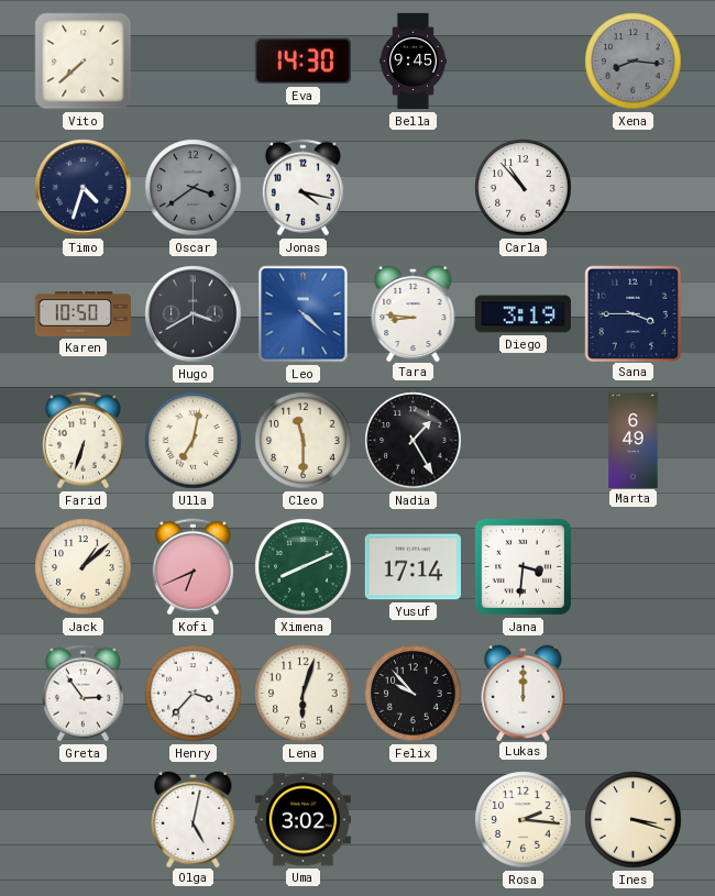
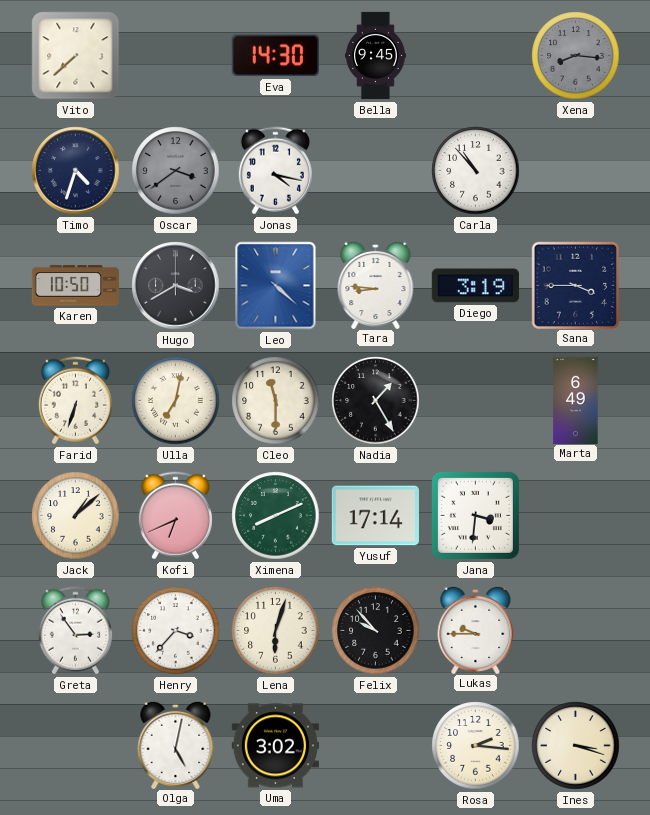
Lukas: 12:00 -> 9:45
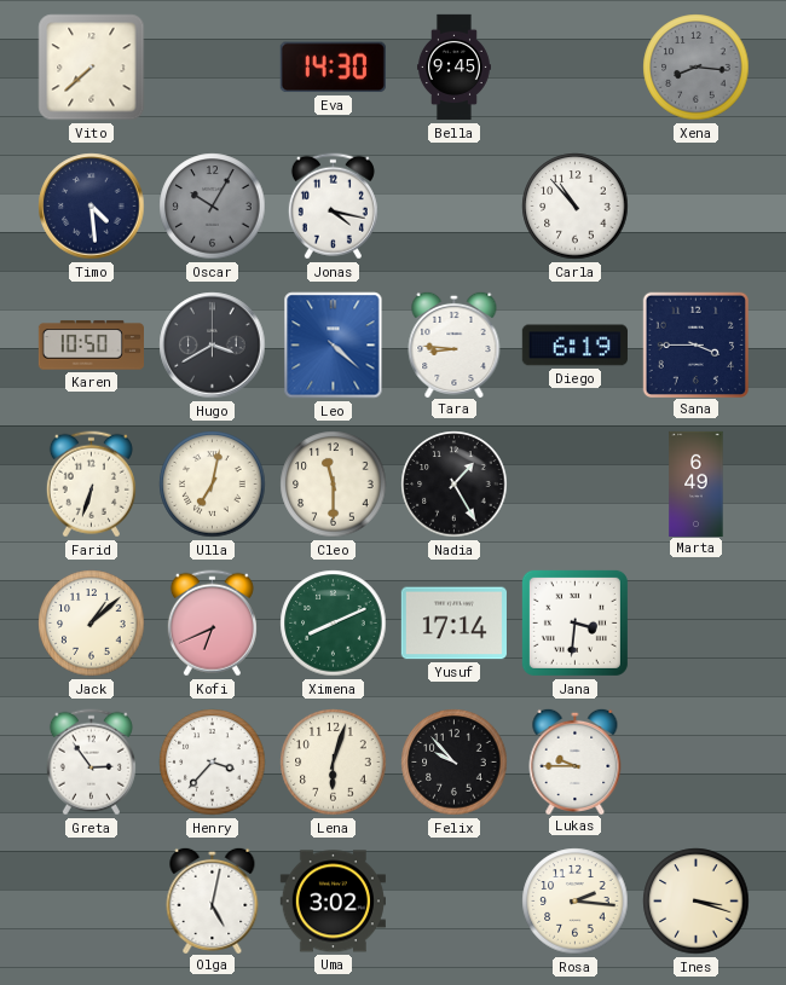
Timo: 4:33 -> 4:29
Oscar: 3:39 -> 10:05
Diego: 3:19 -> 6:19
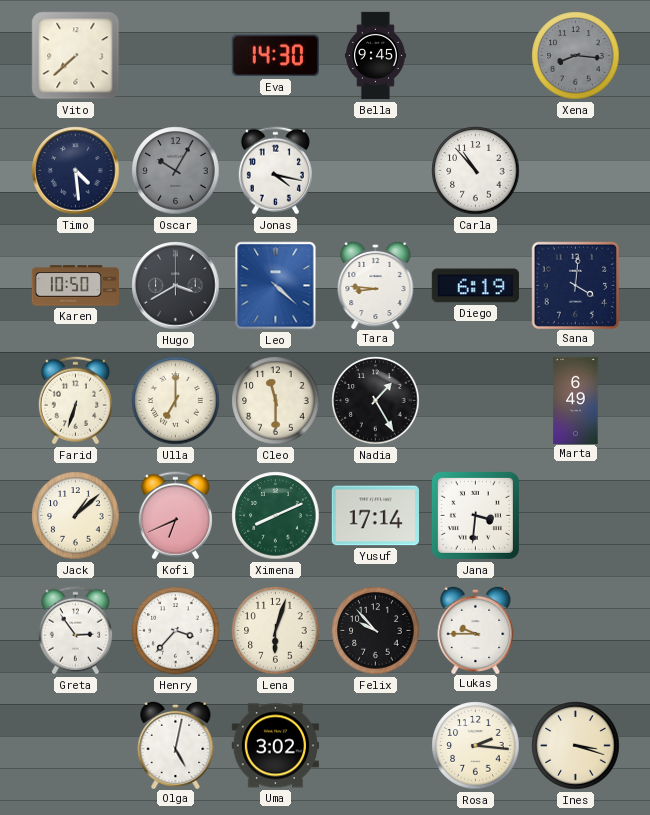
Sana: 3:45 -> 4:01
Ulla: 7:02 -> 7:00
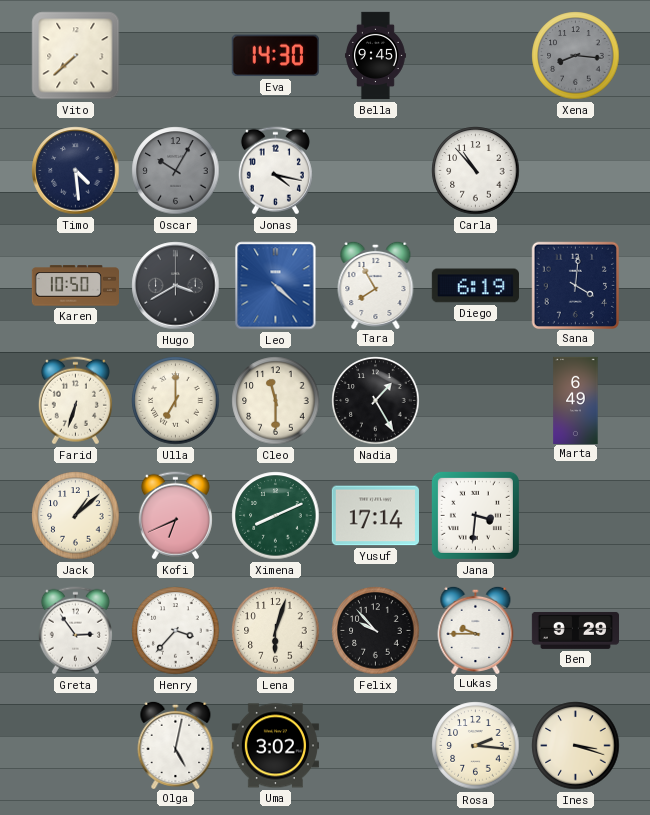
Tara: 8:46 -> 7:55
Ben: none -> 9:29
